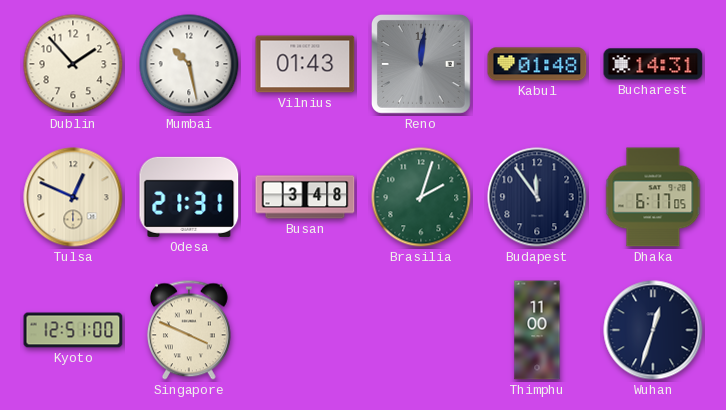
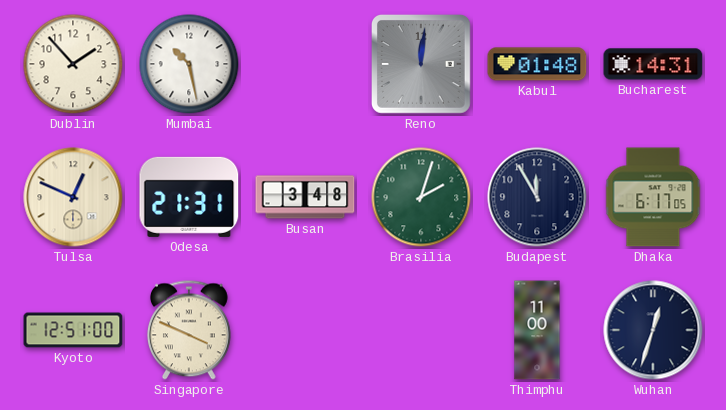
Vilnius: 01:43 -> none
Budapest: 11:54 -> 11:55
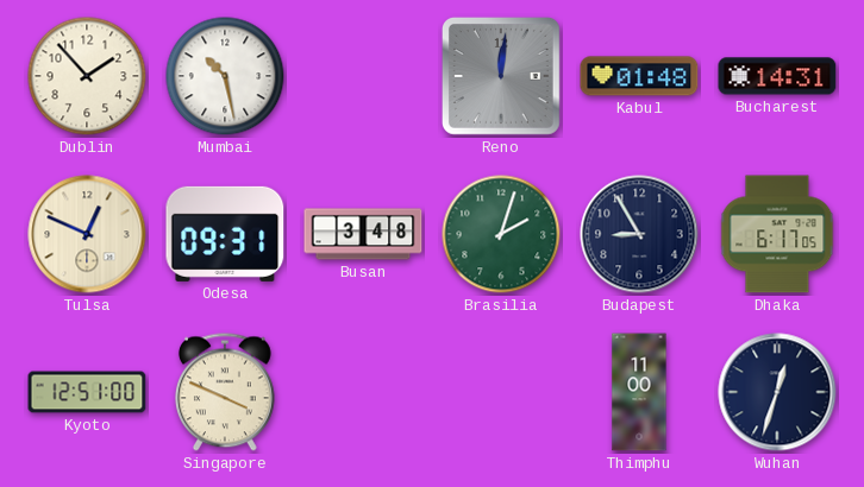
Odesa: 21:31 -> 09:31
Budapest: 11:55 -> 8:55
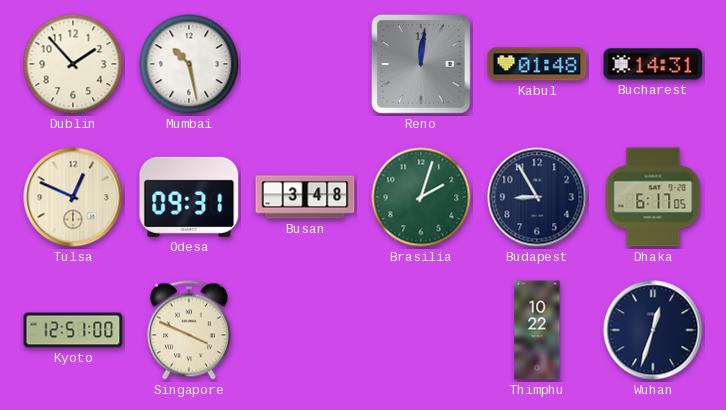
Thimphu: 11:00 -> 10:22
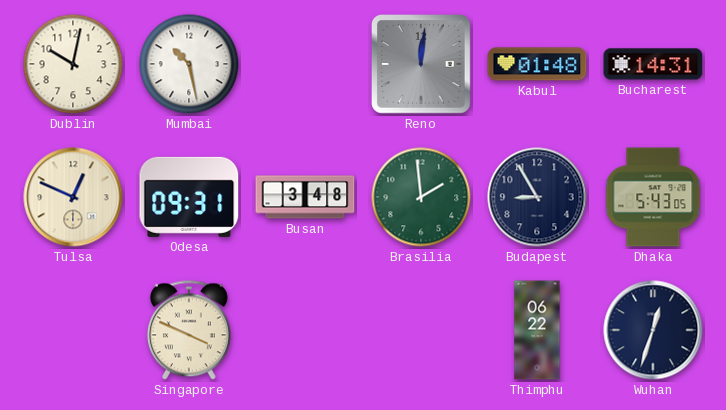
Dublin: 1:53 -> 10:02
Brasilia: 2:03 -> 1:59
Dhaka: 6:17 -> 5:43
Kyoto: 12:51 -> none
Thimphu: 10:22 -> 06:22
